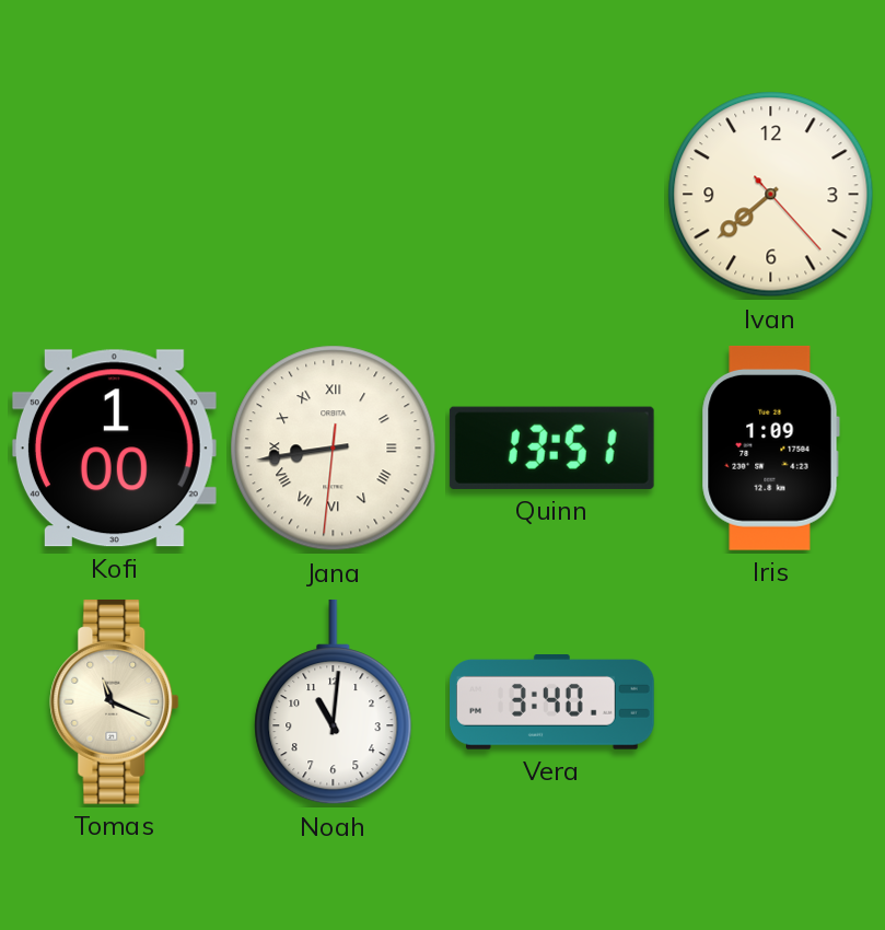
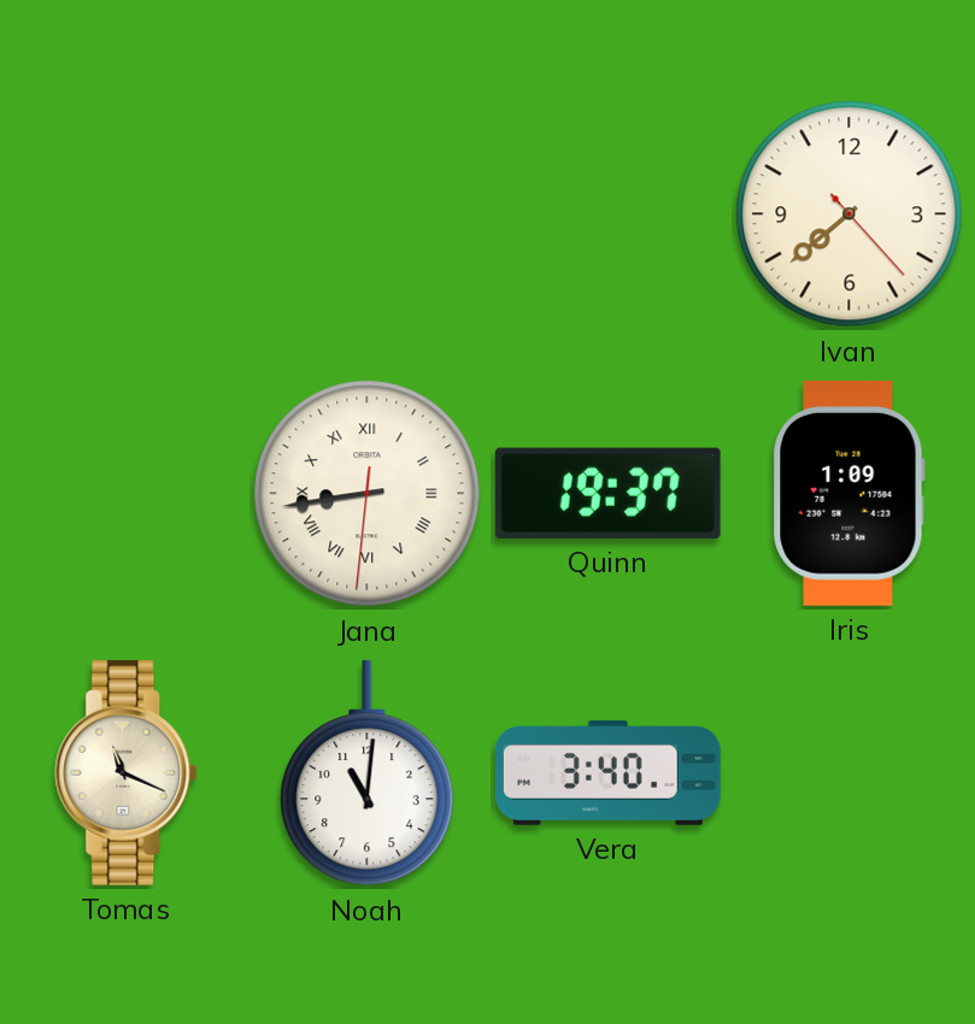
Kofi: 1:00 -> none
Quinn: 13:51 -> 19:37
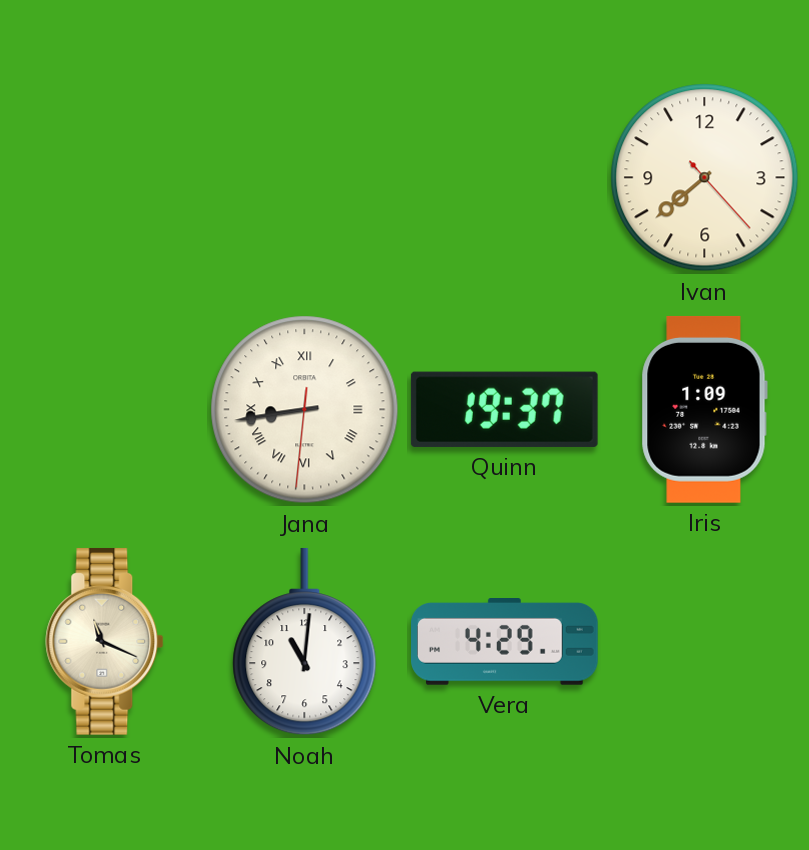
Vera: 3:40 -> 4:29
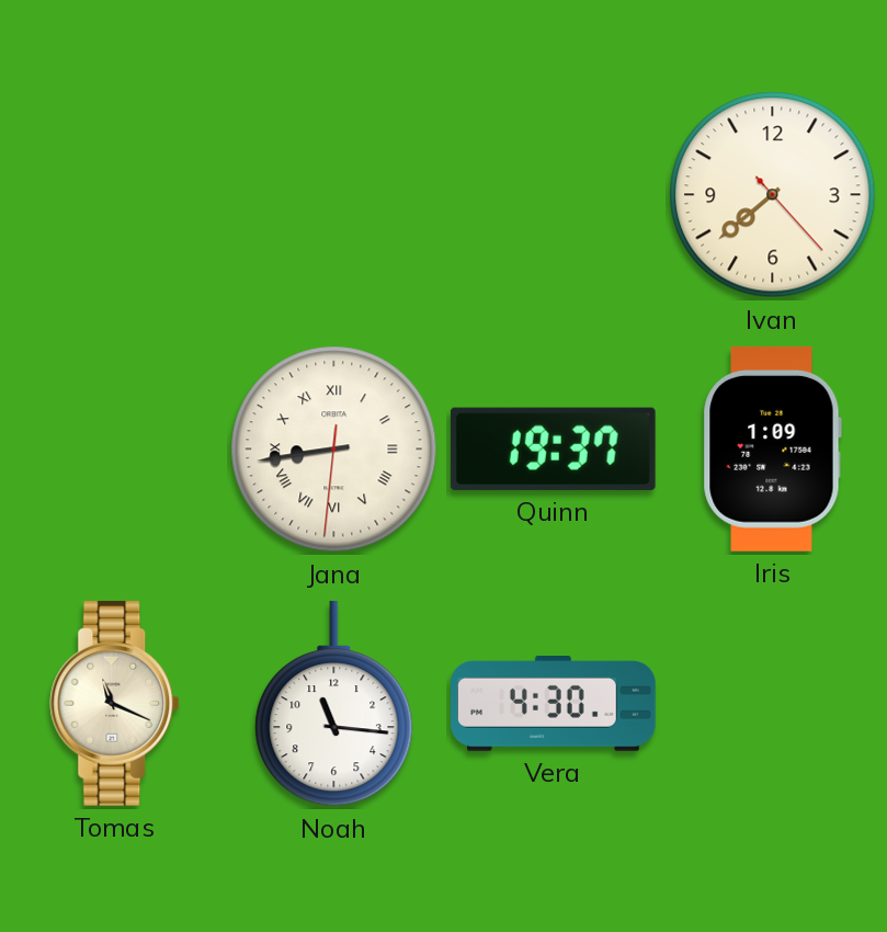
Noah: 11:01 -> 11:16
Vera: 4:29 -> 4:30
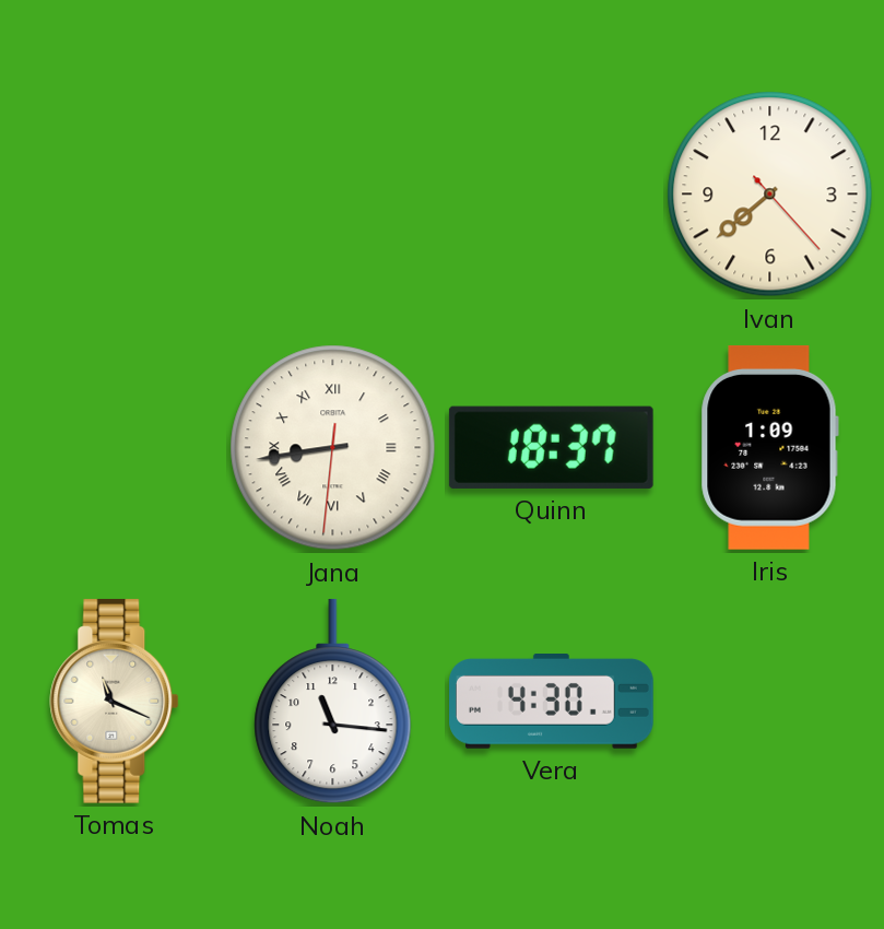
Quinn: 19:37 -> 18:37
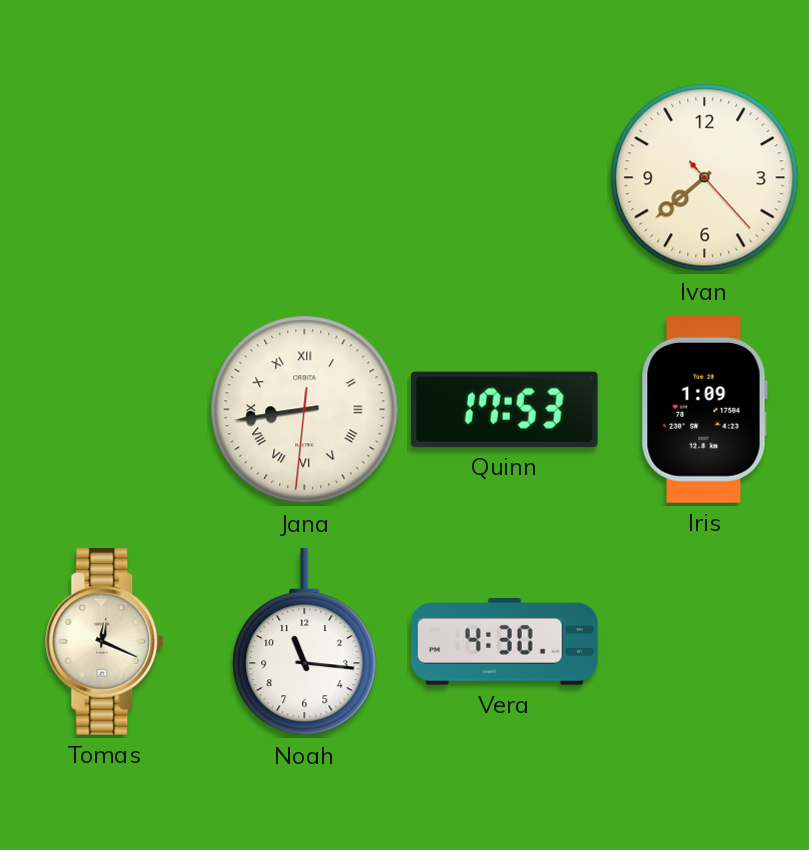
Quinn: 18:37 -> 17:53
Tomas: 11:19 -> 12:19
